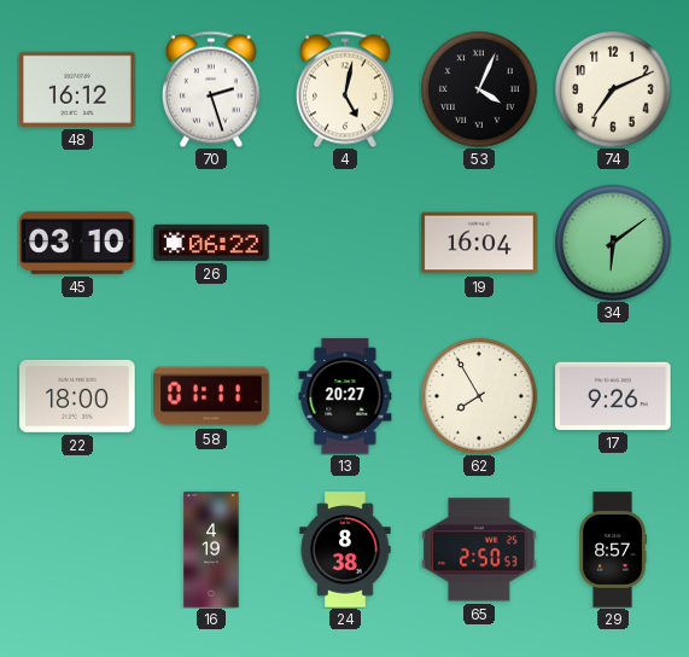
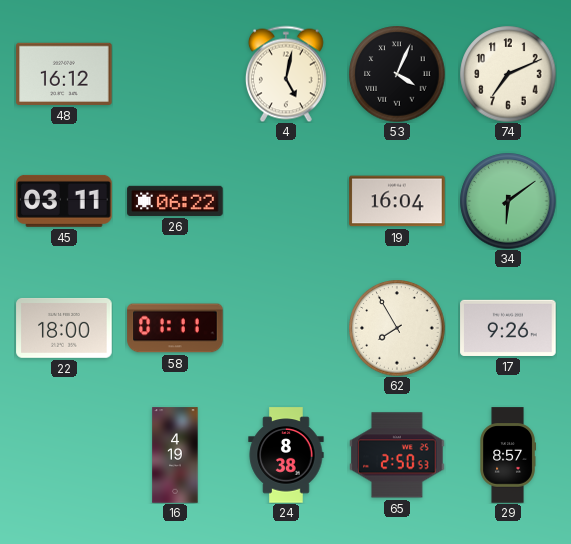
70: 2:27 -> none
45: 03:10 -> 03:11
13: 20:27 -> none
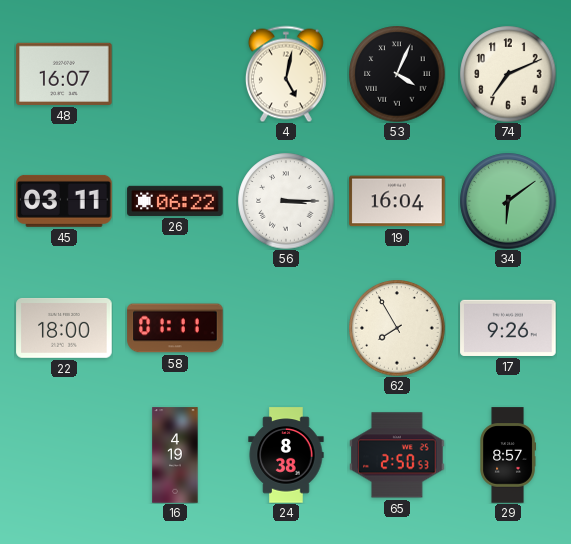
48: 16:12 -> 16:07
56: none -> 3:15
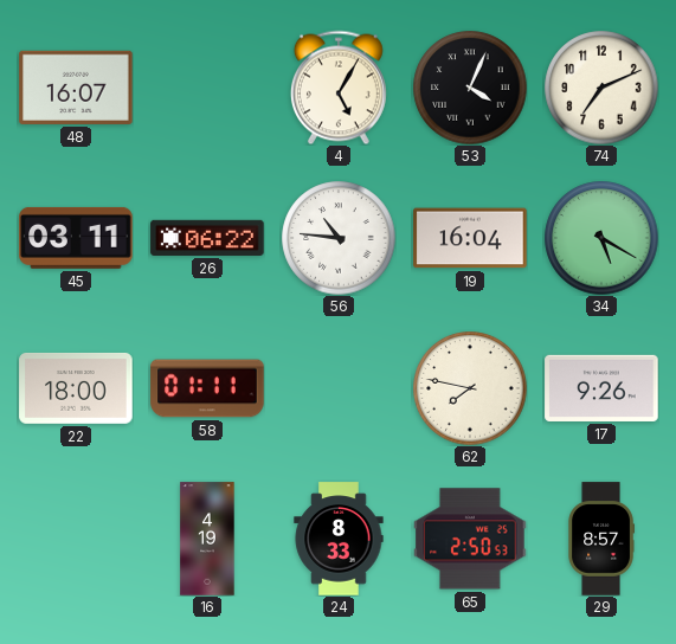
4: 5:02 -> 5:05
56: 3:15 -> 10:46
34: 6:09 -> 5:20
62: 7:55 -> 7:47
24: 8:38 -> 8:33
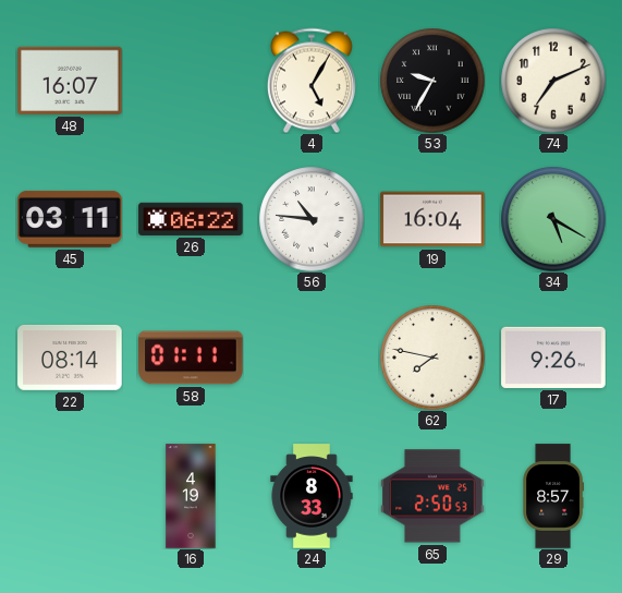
53: 4:04 -> 9:35
22: 18:00 -> 08:14
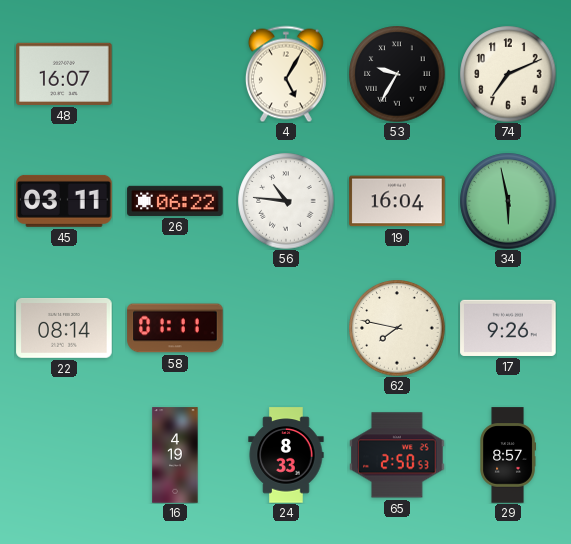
34: 5:20 -> 5:58
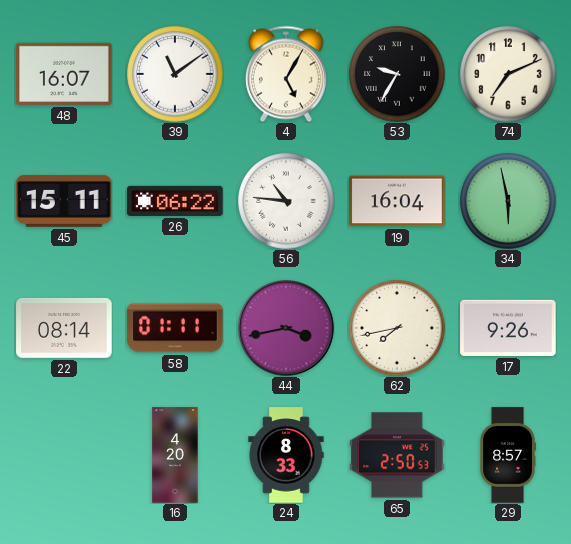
39: none -> 11:09
45: 03:11 -> 15:11
44: none -> 3:43
62: 7:47 -> 7:43
16: 4:19 -> 4:20
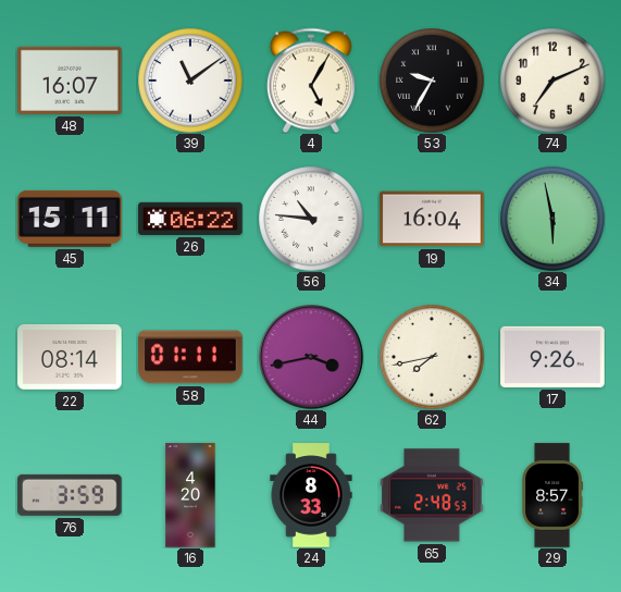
76: none -> 3:59
65: 2:50 -> 2:48
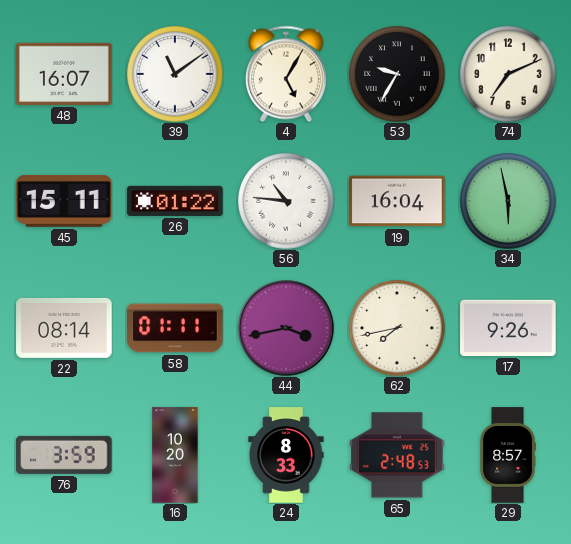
26: 06:22 -> 01:22
16: 4:20 -> 10:20
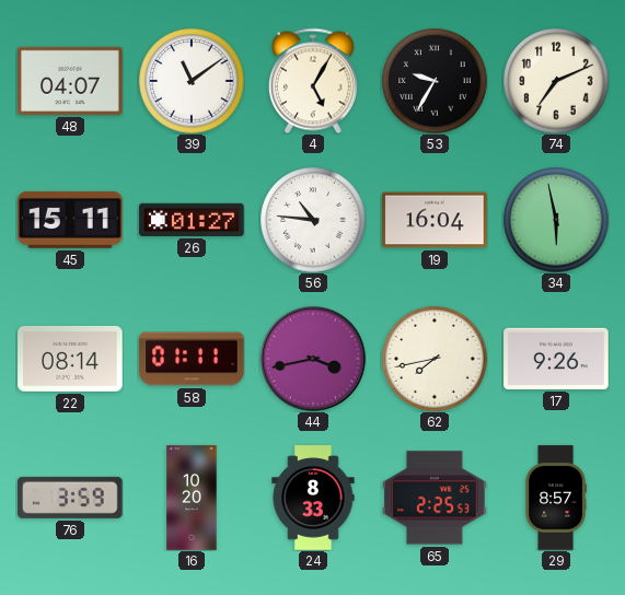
48: 16:07 -> 04:07
26: 01:22 -> 01:27
65: 2:48 -> 2:25
